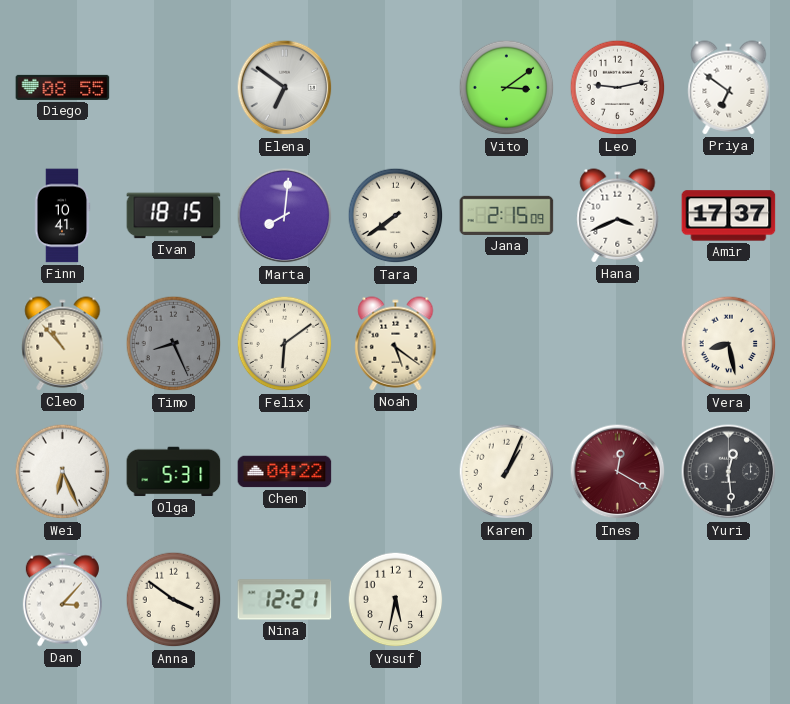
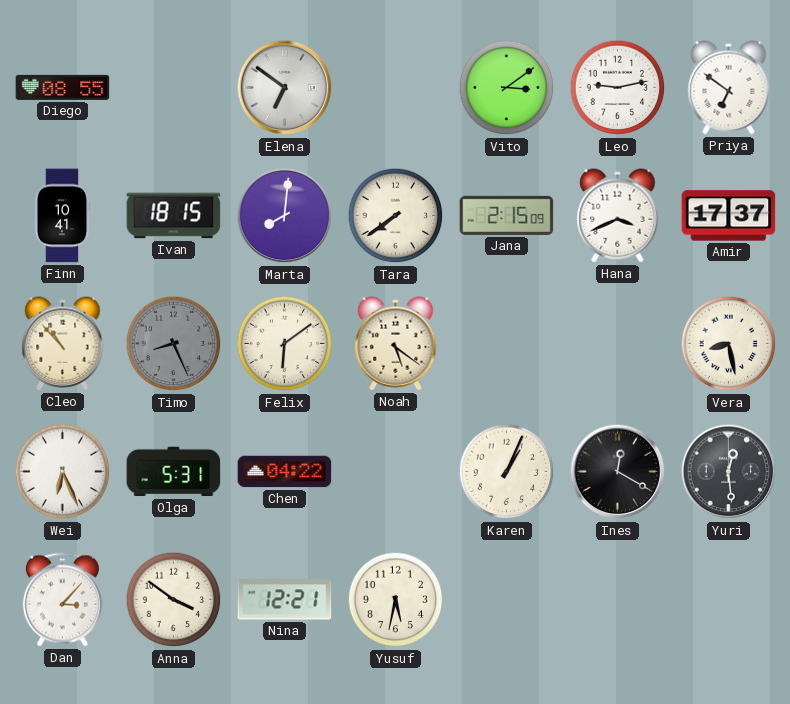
Ines dial: burgundy -> black
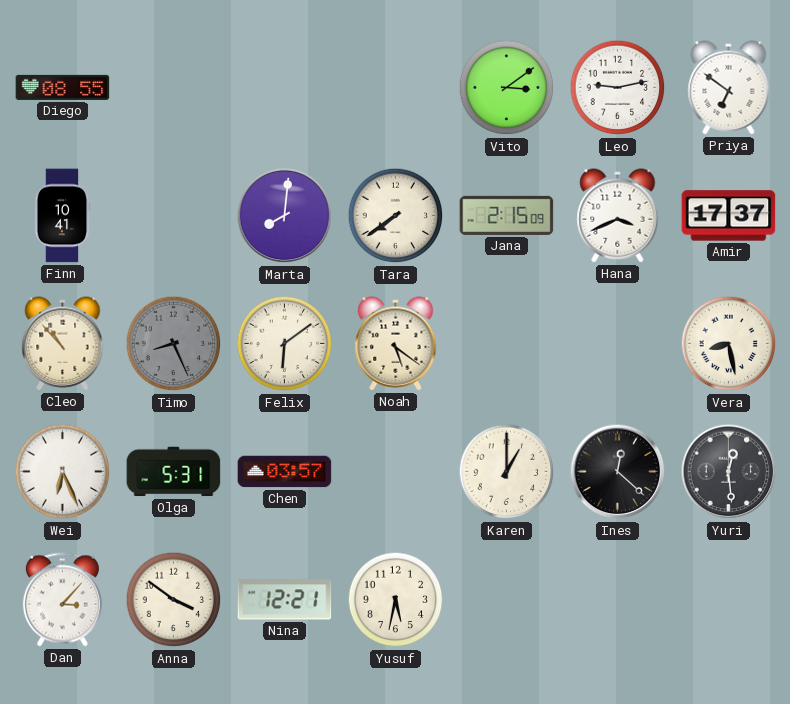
Elena: 6:51 -> none
Ivan: 18:15 -> none
Chen: 04:22 -> 03:57
Karen: 1:04 -> 1:00
Ines: 12:20 -> 12:22
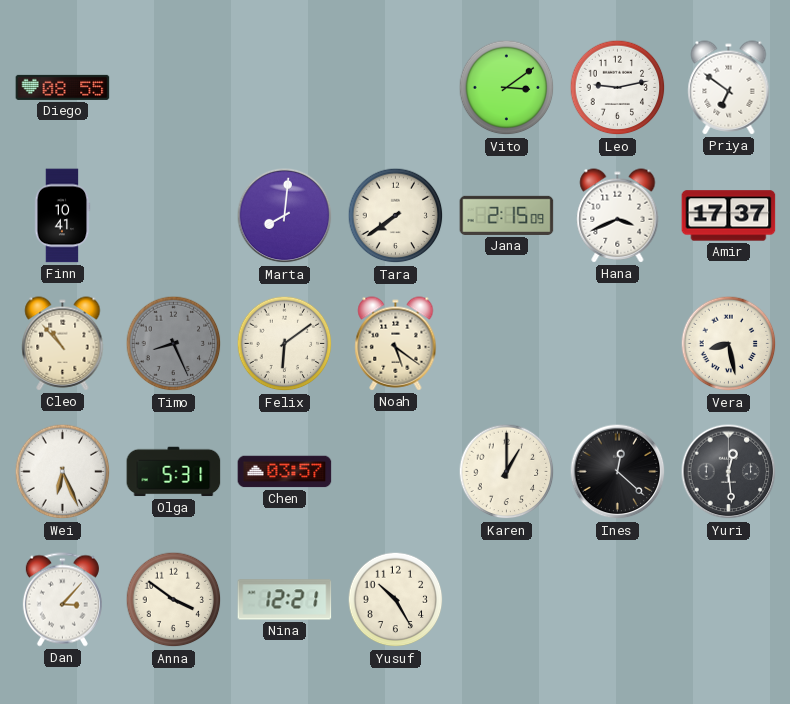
Yusuf: 5:32 -> 10:25
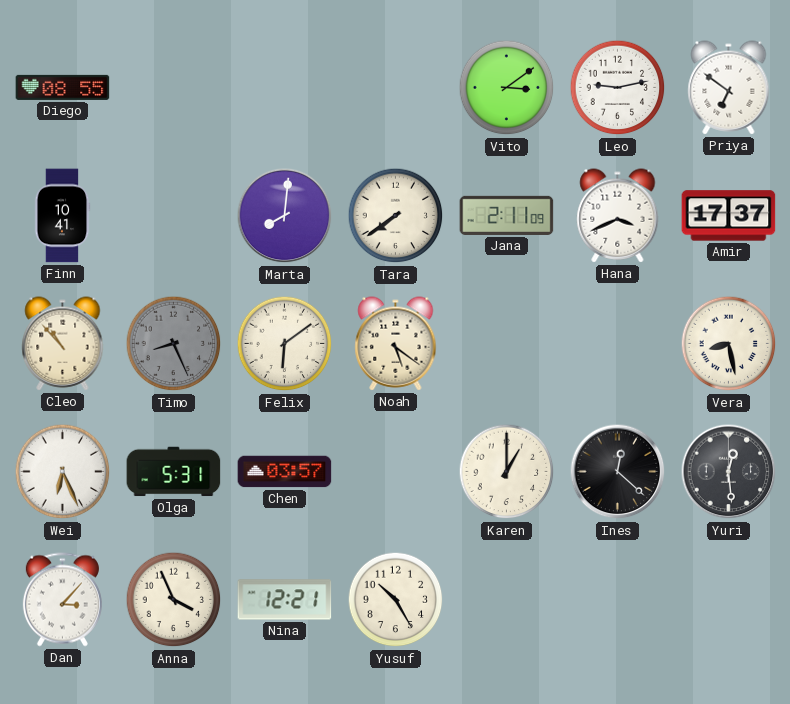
Jana: 2:15 -> 2:11
Anna: 3:51 -> 3:56
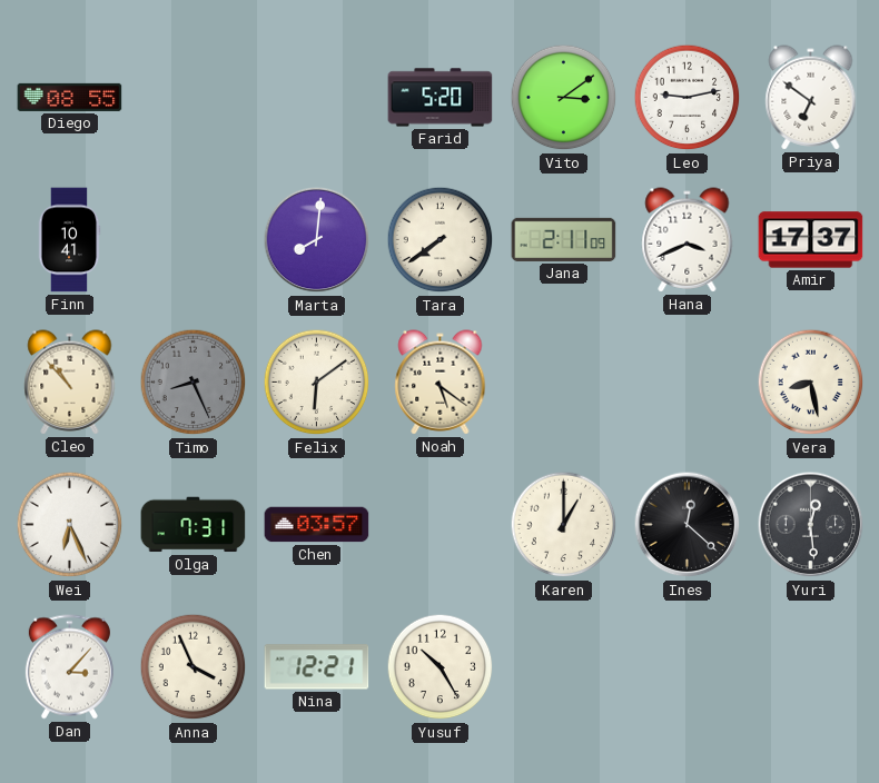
Farid: none -> 5:20
Olga: 5:31 -> 7:31
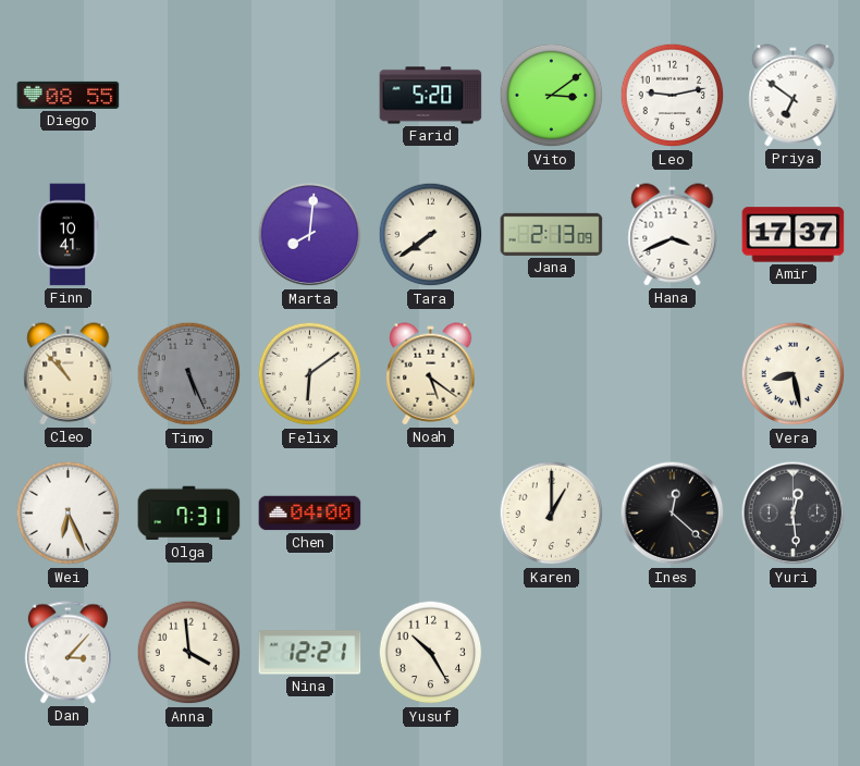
Jana: 2:11 -> 2:13
Timo: 8:26 -> 5:26
Chen: 03:57 -> 04:00
Anna: 3:56 -> 3:59
